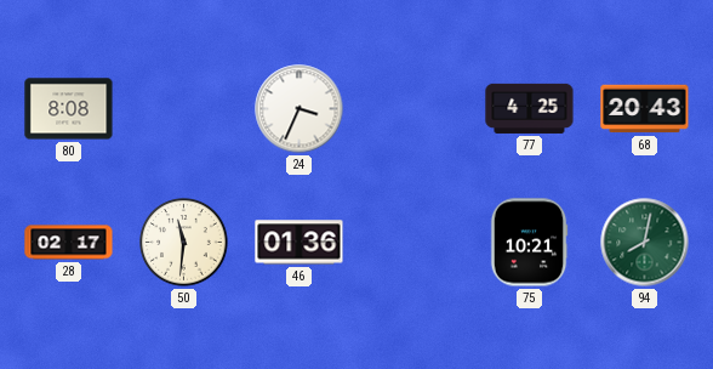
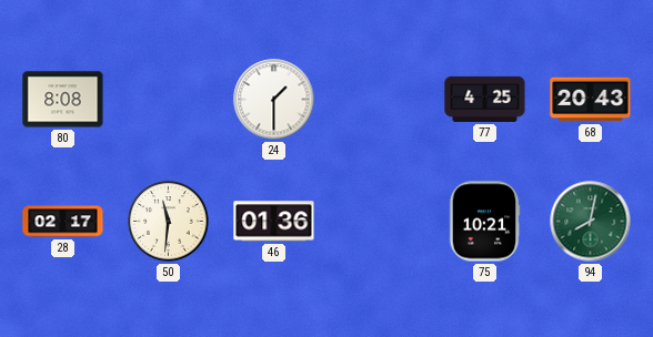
24: 3:34 -> 1:30
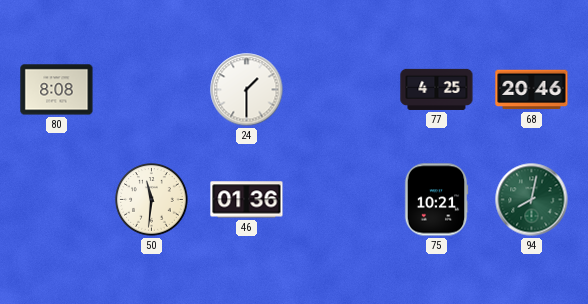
68: 20:43 -> 20:46
28: 02:17 -> none
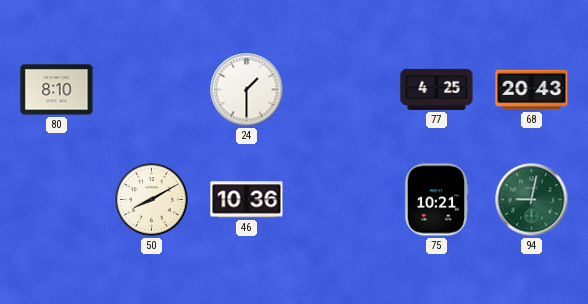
80: 8:08 -> 8:10
68: 20:46 -> 20:43
50: 11:31 -> 8:10
46: 01:36 -> 10:36
94: 8:02 -> 9:02
